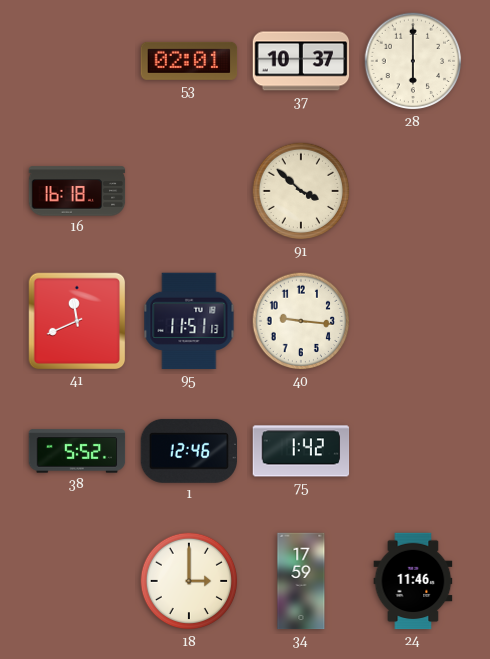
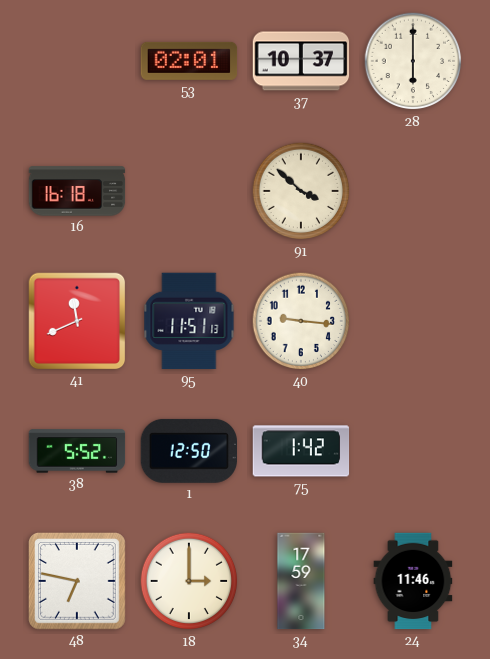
1: 12:46 -> 12:50
48: none -> 6:47
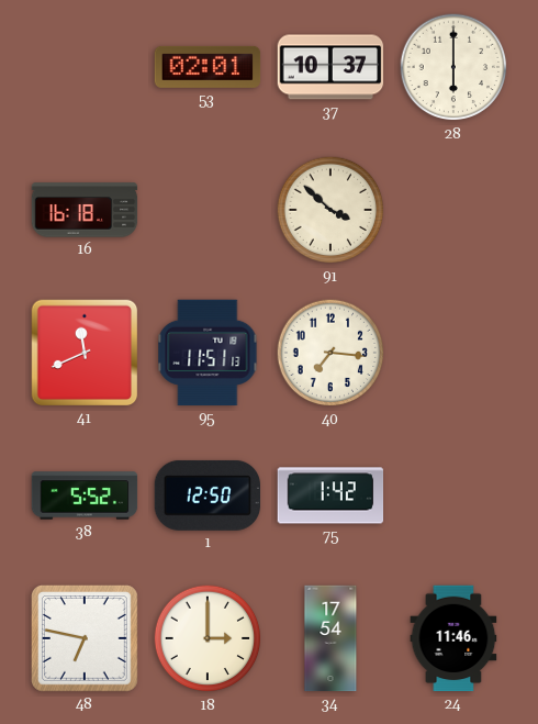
40: 9:16 -> 7:16
34: 17:59 -> 17:54
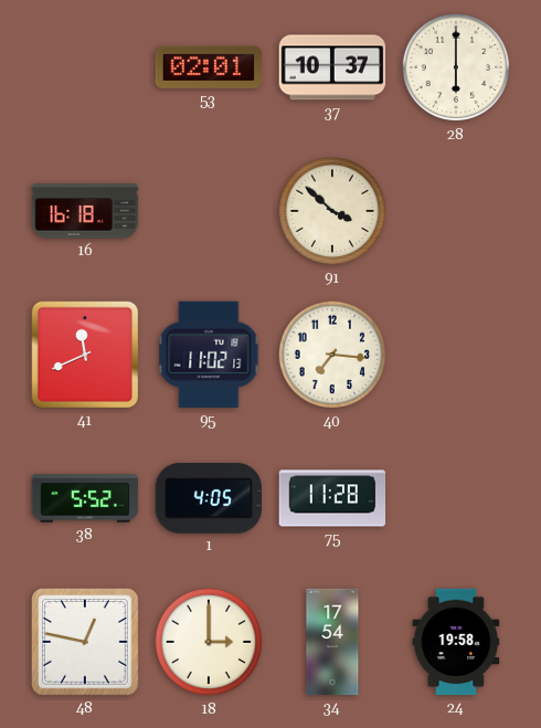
95: 11:51 -> 11:02
1: 12:50 -> 4:05
75: 1:42 -> 11:28
48: 6:47 -> 12:47
24: 11:46 -> 19:58
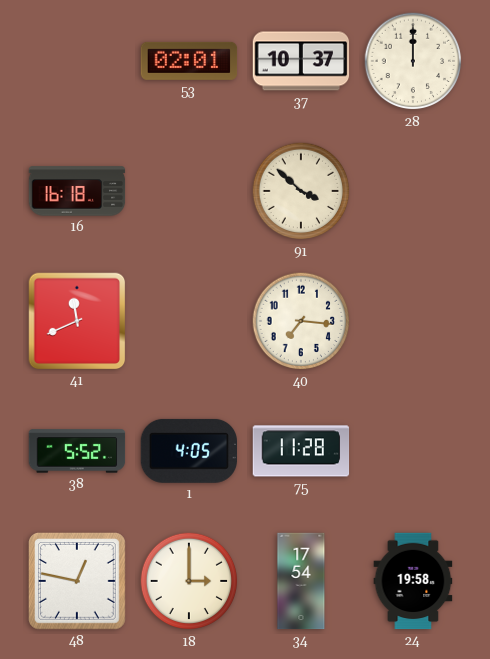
28: 6:00 -> 12:00
95: 11:02 -> none
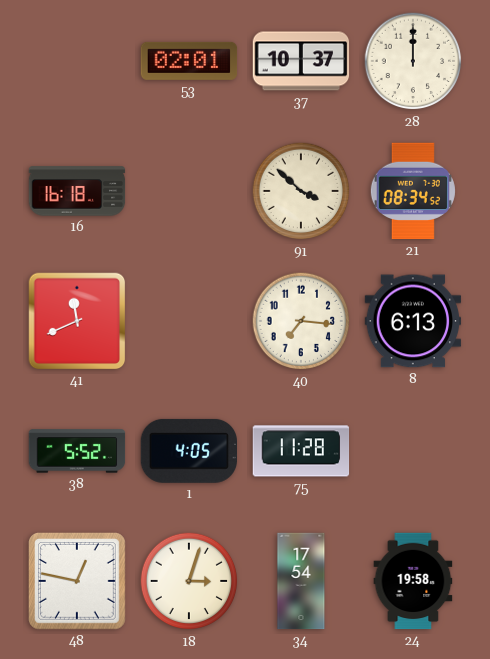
21: none -> 08:34
8: none -> 6:13
18: 3:00 -> 3:03
